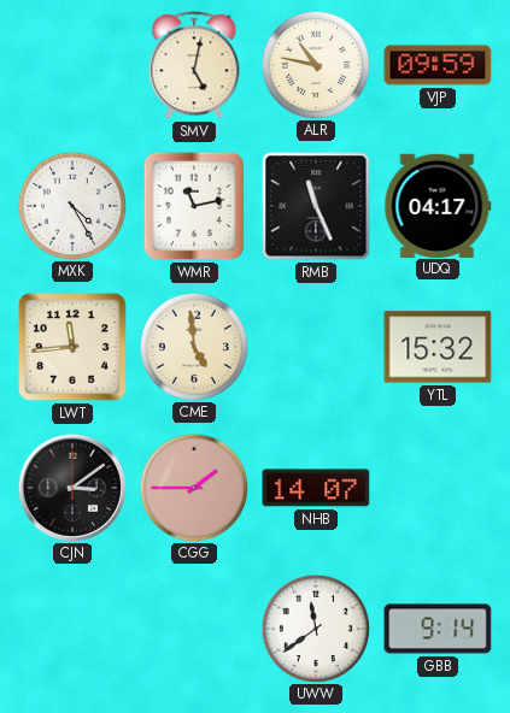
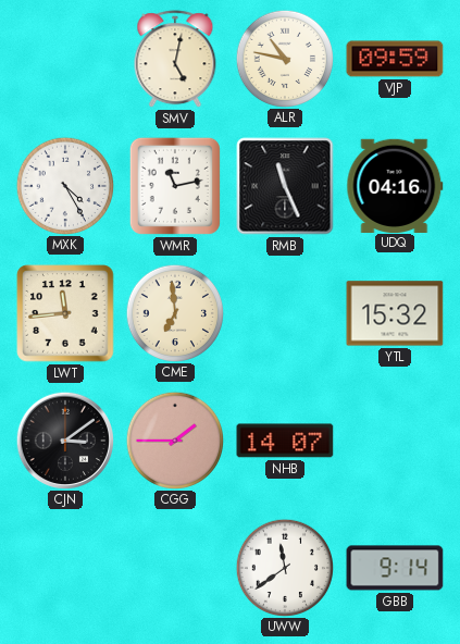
UDQ: 04:17 -> 04:16
CME: 4:59 -> 6:59
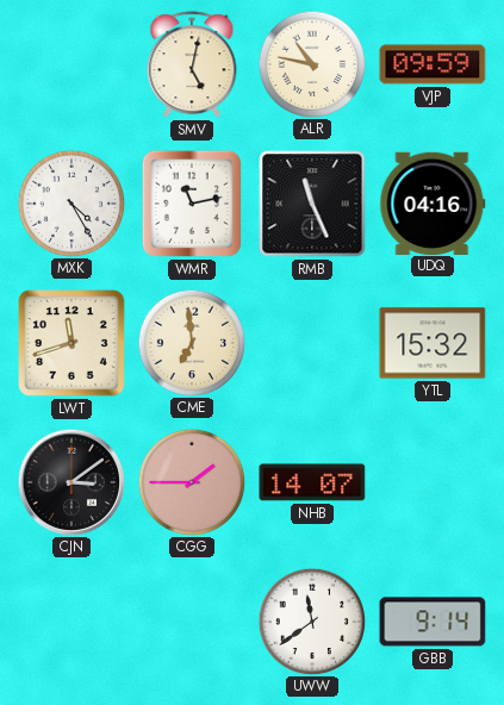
LWT: 11:44 -> 11:42
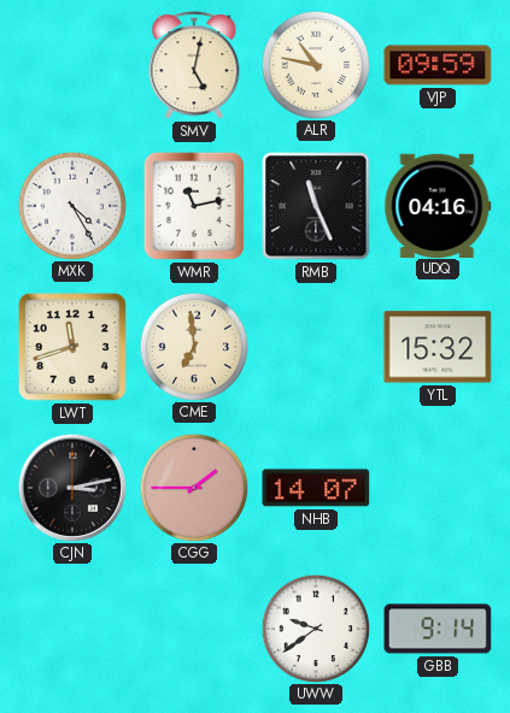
CJN: 3:09 -> 3:13
UWW: 11:39 -> 9:39
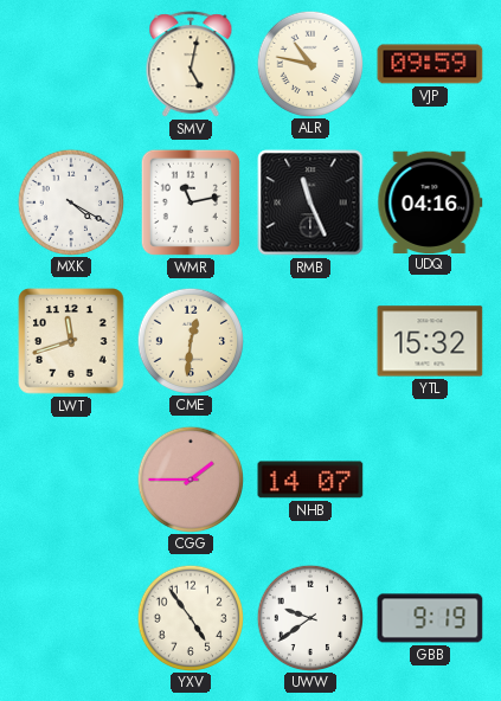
MXK: 4:25 -> 4:20
CME: 6:59 -> 12:31
CJN: 3:13 -> none
YXV: none -> 4:54
GBB: 9:14 -> 9:19
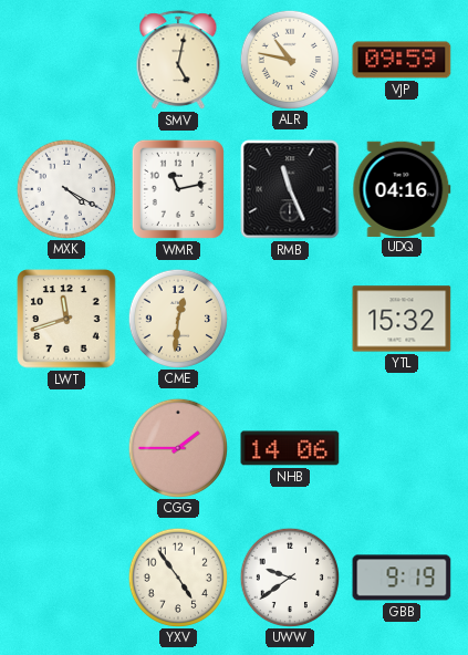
NHB: 14:07 -> 14:06
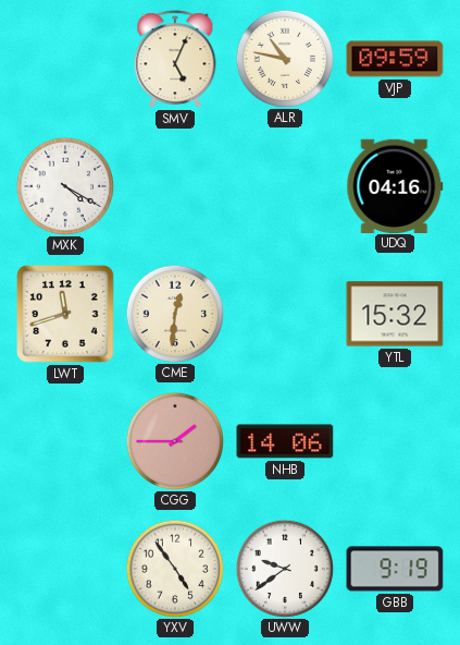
SMV: 5:02 -> 5:04
WMR: 11:13 -> none
RMB: 11:26 -> none
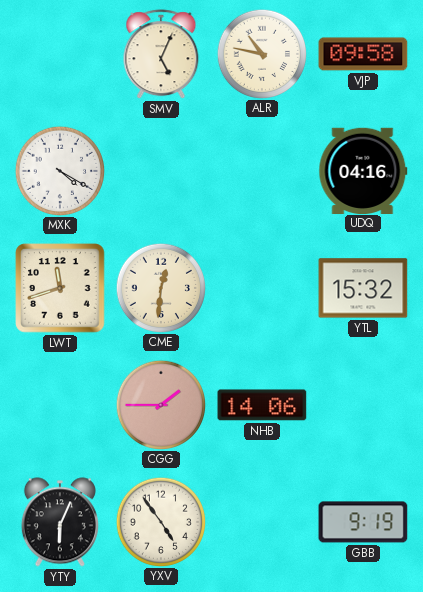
VJP: 09:59 -> 09:58
YTY: none -> 6:04
UWW: 9:39 -> none
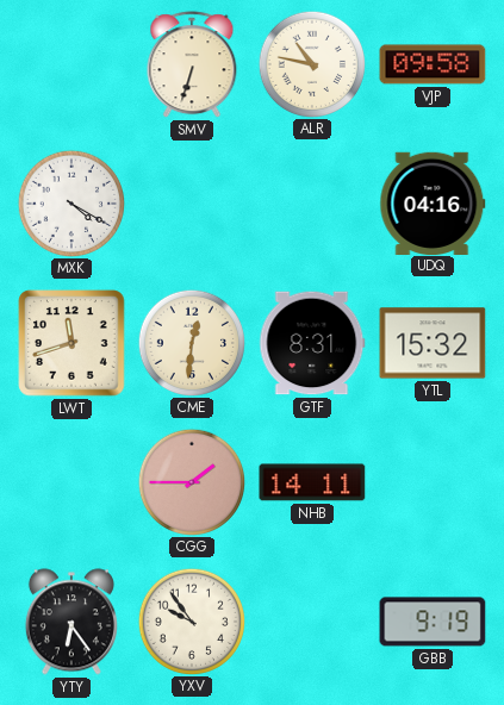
SMV: 5:04 -> 6:33
GTF: none -> 8:31
NHB: 14:06 -> 14:11
YTY: 6:04 -> 6:24
YXV: 4:54 -> 9:54
